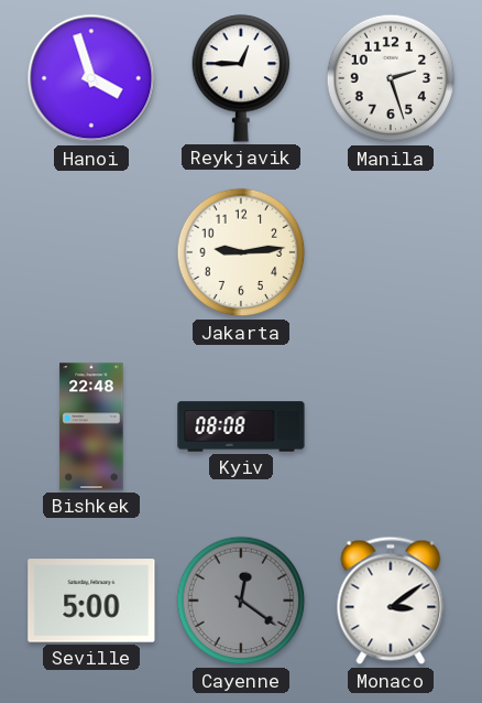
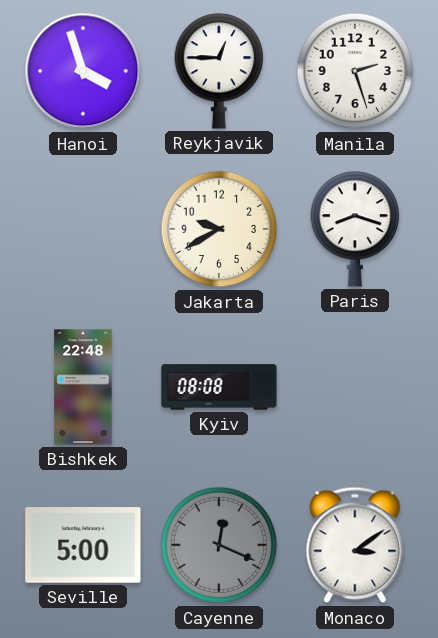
Jakarta: 9:14 -> 9:40
Paris: none -> 8:18
Cayenne: 12:21 -> 12:19
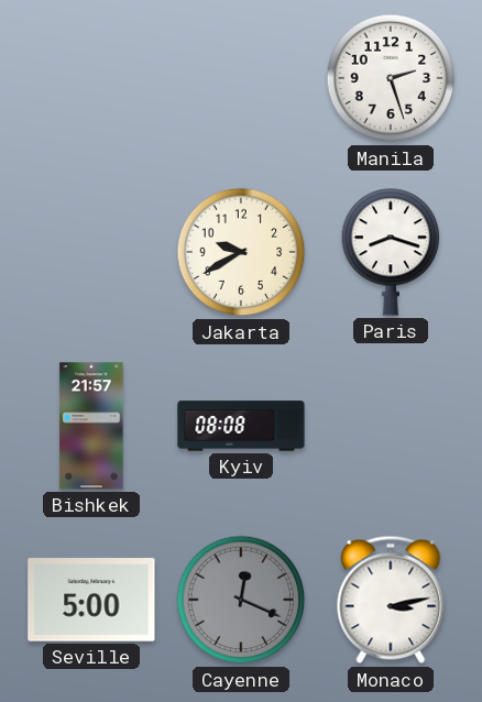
Hanoi: 3:57 -> none
Reykjavik: 12:45 -> none
Bishkek: 22:48 -> 21:57
Monaco: 3:09 -> 3:13
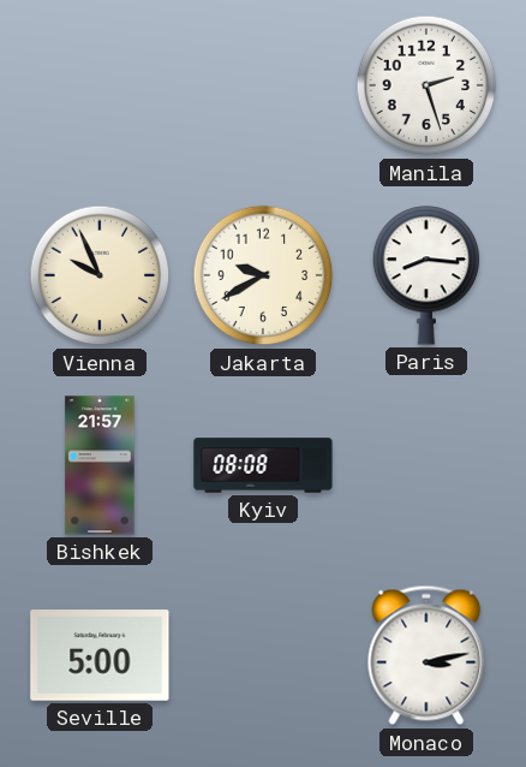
Vienna: none -> 9:56
Paris: 8:18 -> 8:16
Cayenne: 12:19 -> none
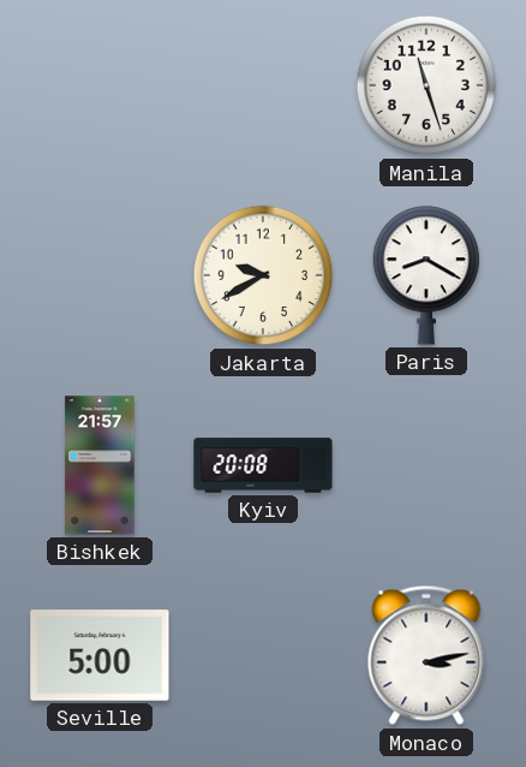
Manila: 2:27 -> 11:27
Vienna: 9:56 -> none
Paris: 8:16 -> 8:20
Kyiv: 08:08 -> 20:08
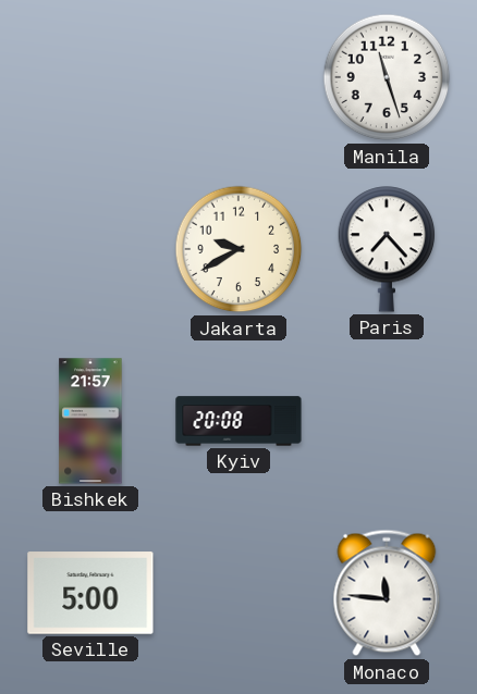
Paris: 8:20 -> 7:23
Monaco: 3:13 -> 11:46
